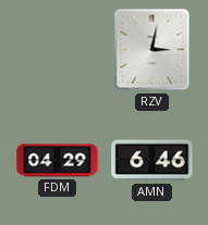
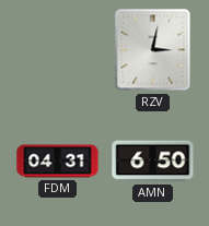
FDM: 04:29 -> 04:31
AMN: 6:46 -> 6:50
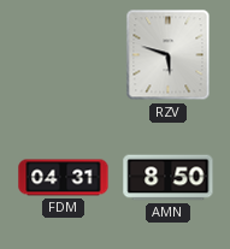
RZV: 3:02 -> 5:48
AMN: 6:50 -> 8:50
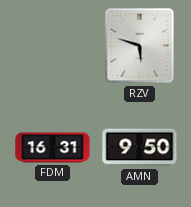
FDM: 04:31 -> 16:31
AMN: 8:50 -> 9:50
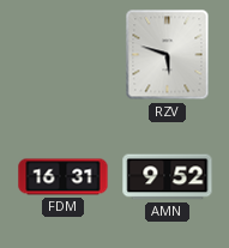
AMN: 9:50 -> 9:52
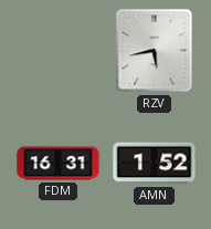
RZV: 5:48 -> 5:43
AMN: 9:52 -> 1:52
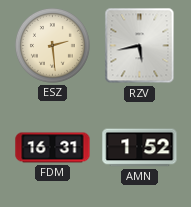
ESZ: none -> 2:29
